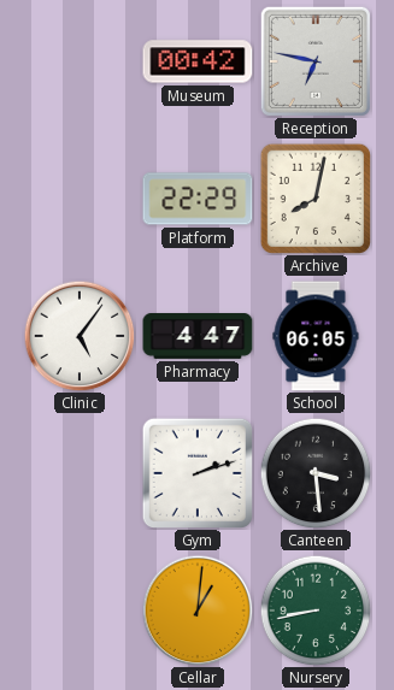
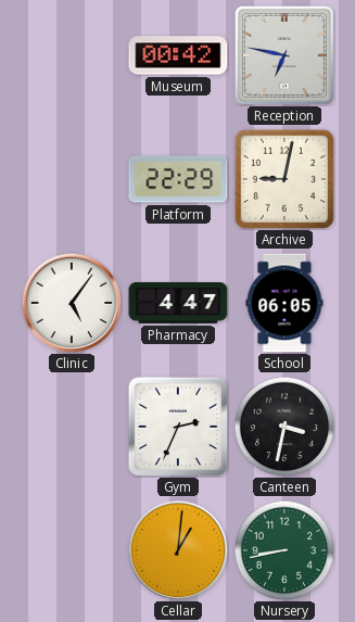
Archive: 8:02 -> 9:02
Gym: 2:12 -> 2:34
Canteen: 3:29 -> 3:32
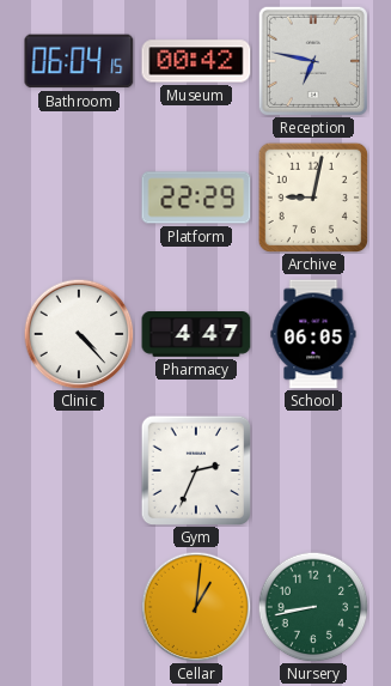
Bathroom: none -> 06:04
Clinic: 5:06 -> 4:23
Canteen: 3:32 -> none
